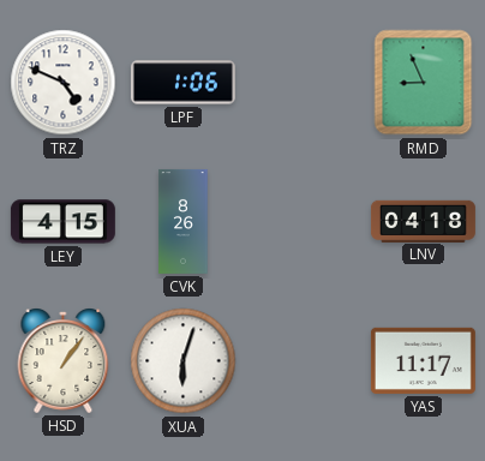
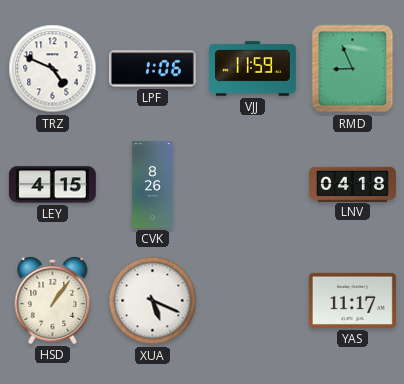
VJJ: none -> 11:59
XUA: 6:03 -> 5:19
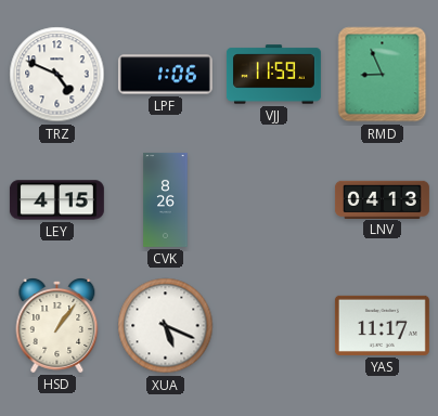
LNV: 04:18 -> 04:13
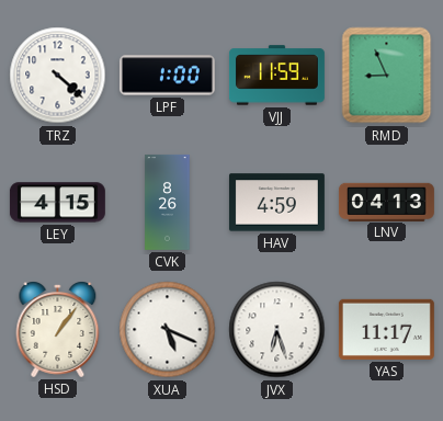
TRZ: 4:49 -> 4:22
LPF: 1:06 -> 1:00
HAV: none -> 4:59
JVX: none -> 6:27
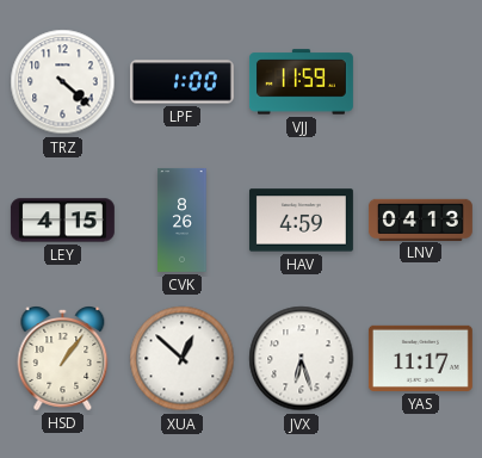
RMD: 8:56 -> none
XUA: 5:19 -> 12:52
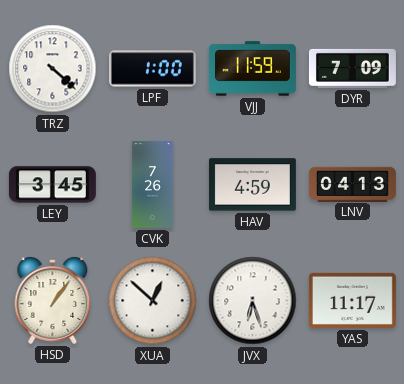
DYR: none -> 7:09
LEY: 4:15 -> 3:45
CVK: 8:26 -> 7:26
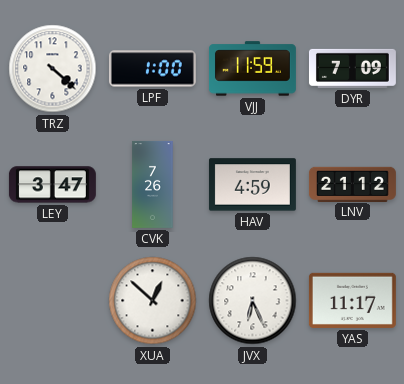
LEY: 3:45 -> 3:47
LNV: 04:13 -> 21:12
HSD: 1:06 -> none
JVX: 6:27 -> 6:26
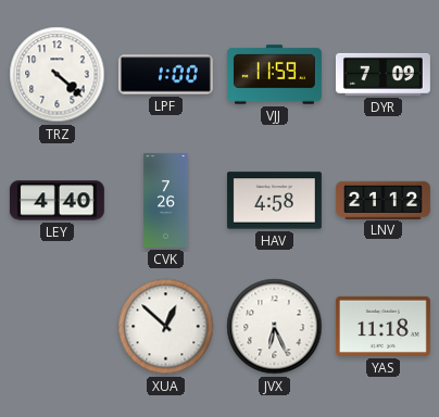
LEY: 3:47 -> 4:40
HAV: 4:59 -> 4:58
YAS: 11:17 -> 11:18
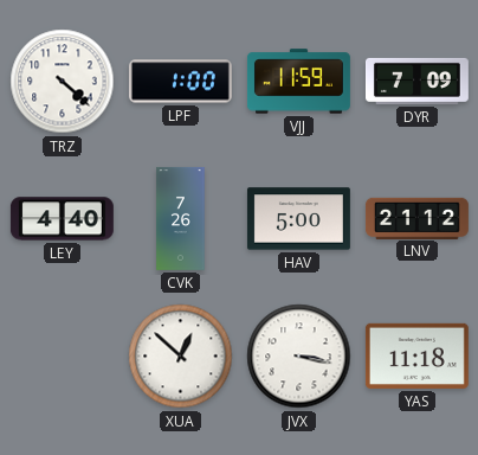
HAV: 4:58 -> 5:00
JVX: 6:26 -> 3:17
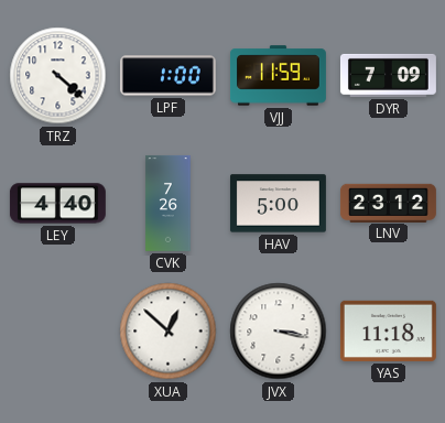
LNV: 21:12 -> 23:12
